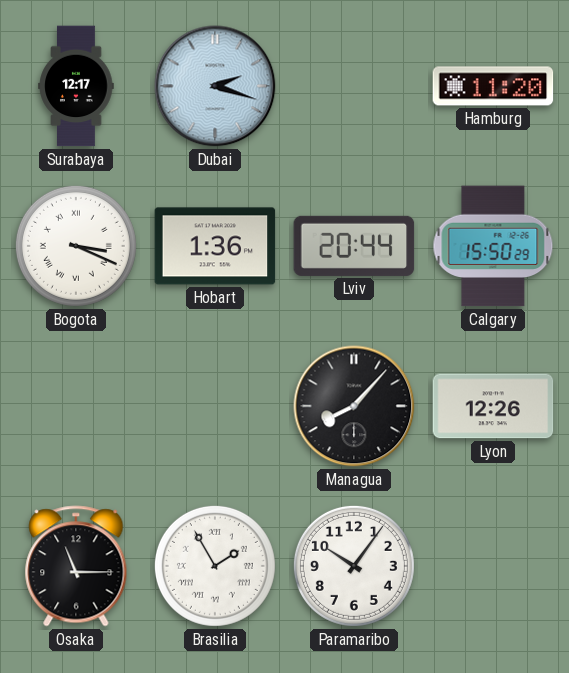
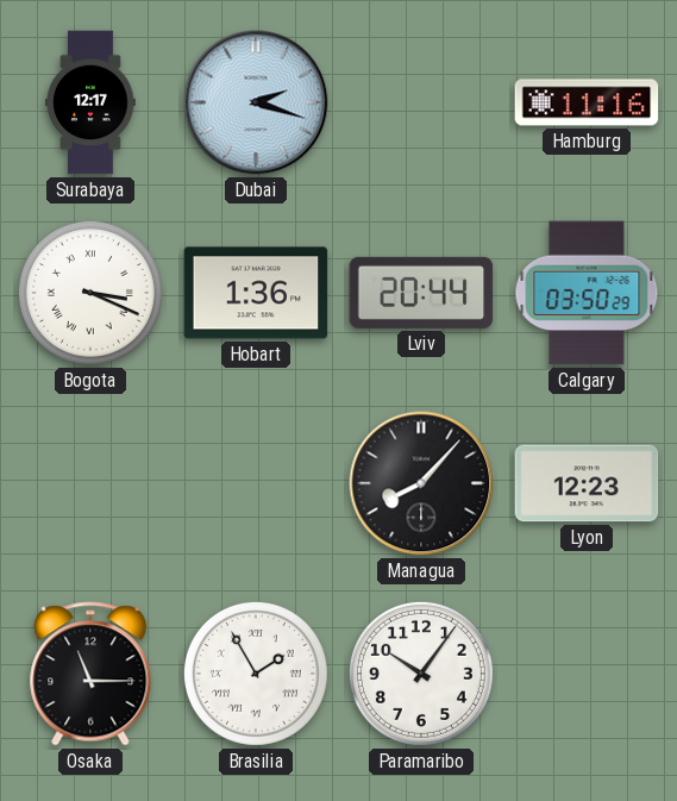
Hamburg: 11:20 -> 11:16
Calgary: 15:50 -> 03:50
Lyon: 12:26 -> 12:23
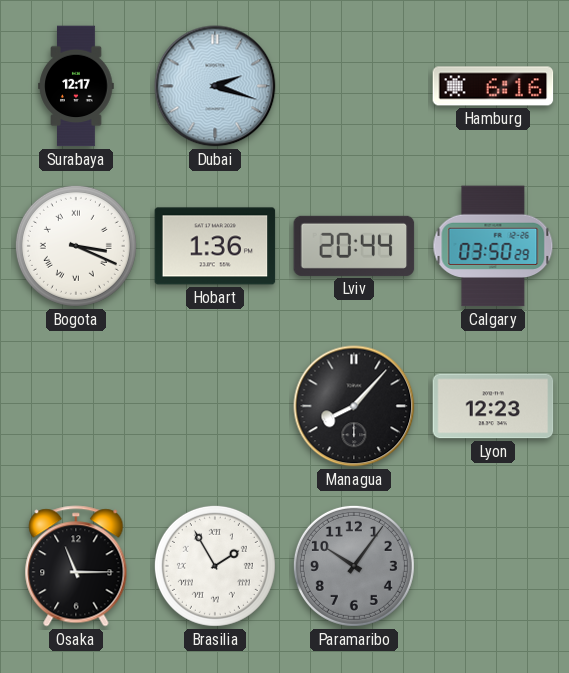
Hamburg: 11:16 -> 6:16
Paramaribo dial: white -> grey
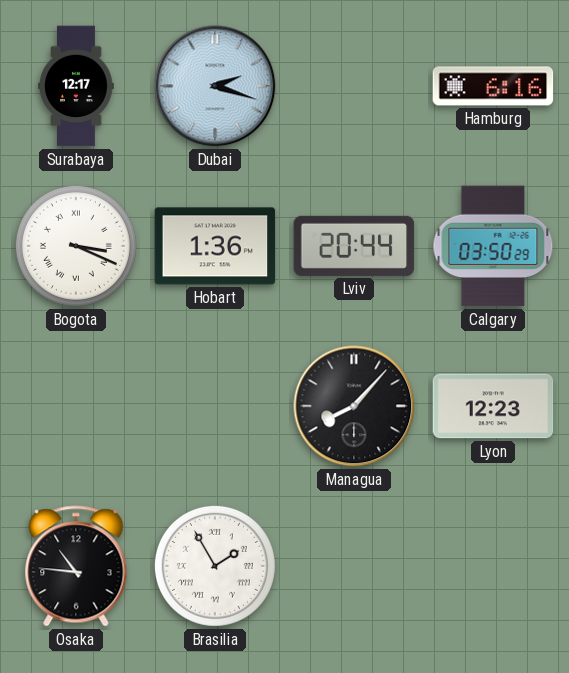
Osaka: 11:15 -> 10:46
Paramaribo: 10:06 -> none
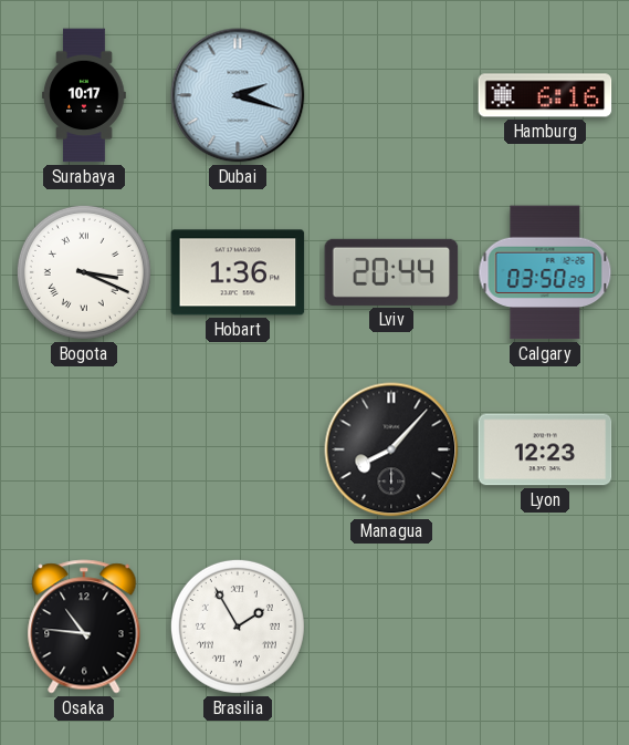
Surabaya: 12:17 -> 10:17
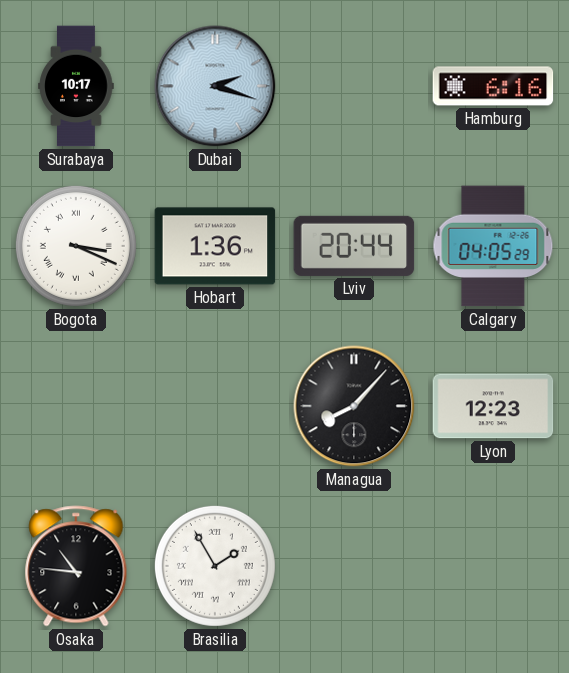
Calgary: 03:50 -> 04:05
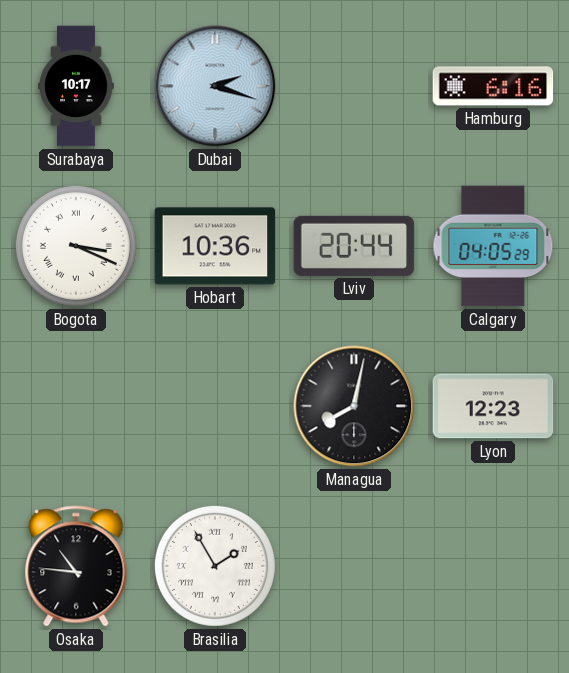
Hobart: 1:36 -> 10:36
Managua: 8:07 -> 8:02
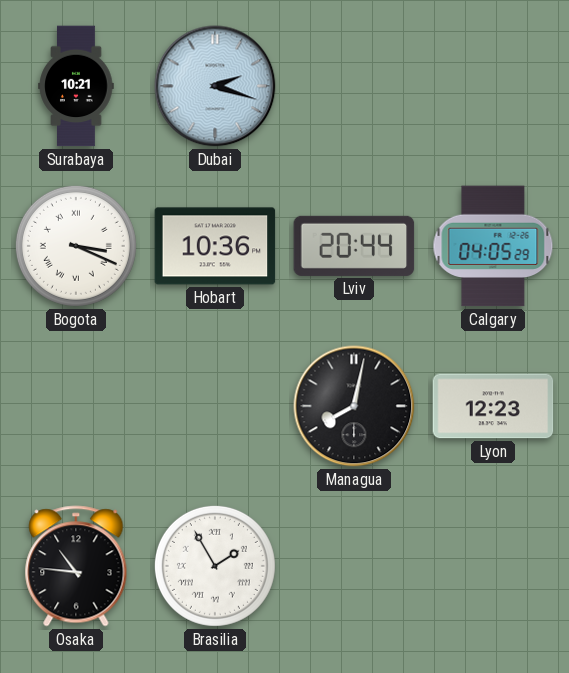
Surabaya: 10:17 -> 10:21
Hamburg: 6:16 -> none
